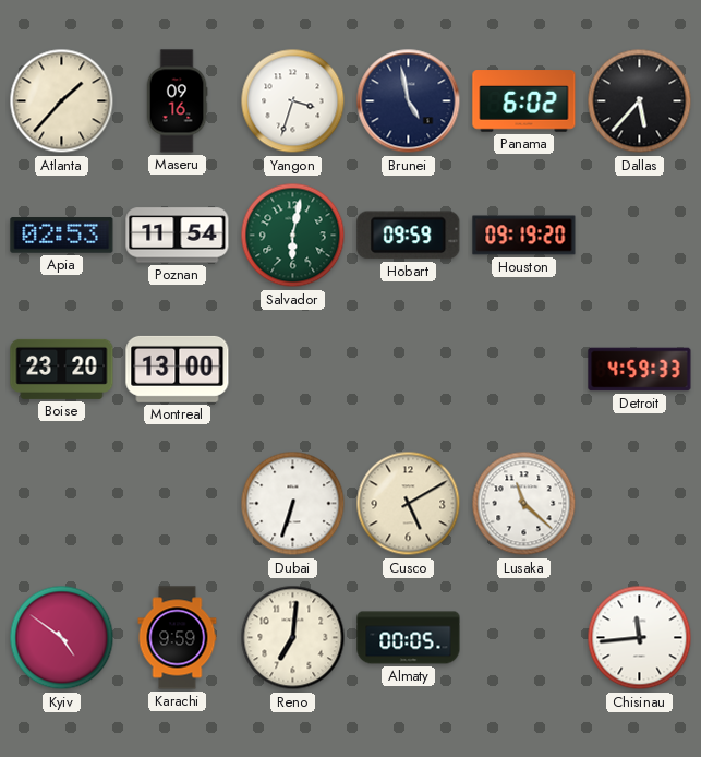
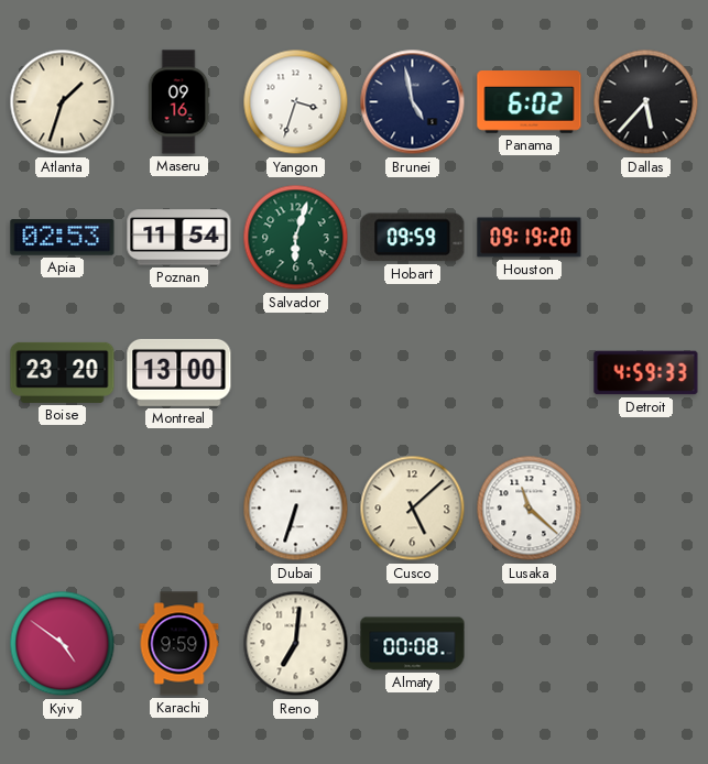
Atlanta: 1:37 -> 1:33
Salvador: 6:02 -> 6:03
Cusco: 5:10 -> 5:08
Almaty: 00:05 -> 00:08
Chisinau: 11:44 -> none
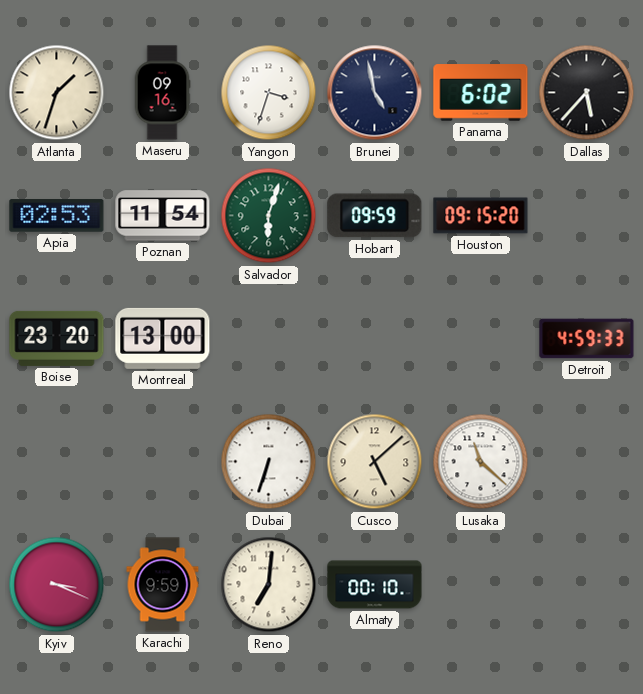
Houston: 09:19 -> 09:15
Kyiv: 4:51 -> 3:19
Almaty: 00:08 -> 00:10
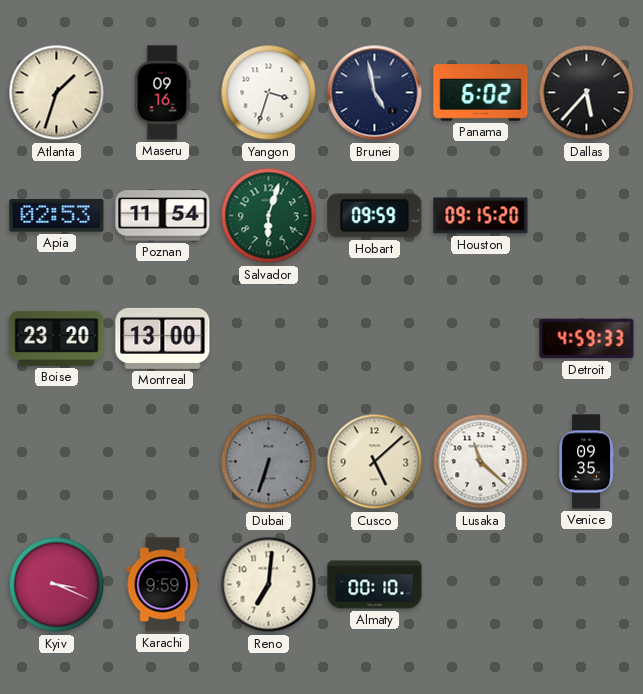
Dubai dial: white -> grey
Venice: none -> 09:35
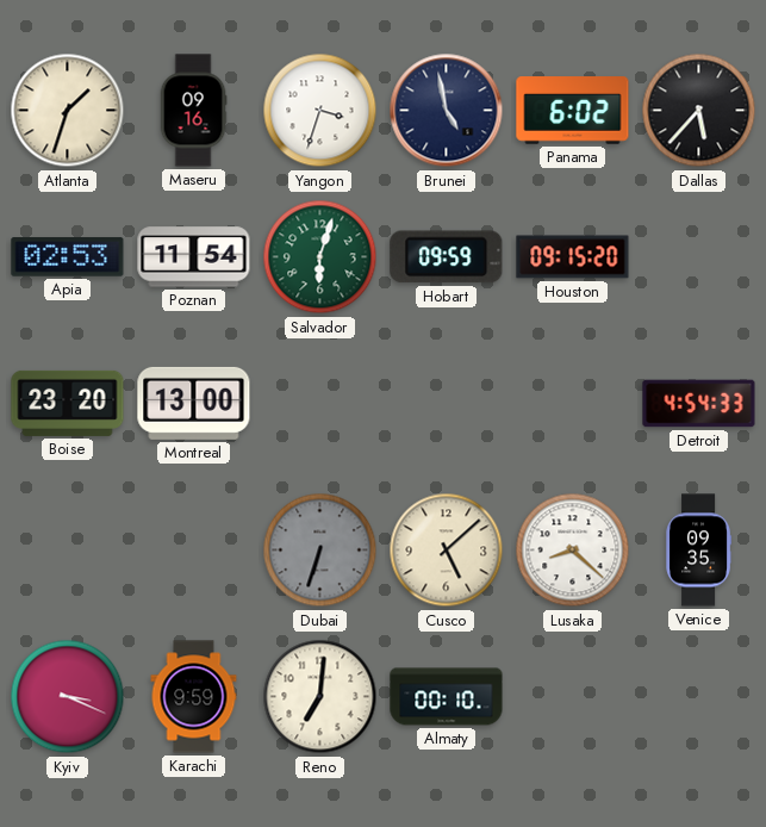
Detroit: 4:59 -> 4:54
Lusaka: 11:22 -> 8:22
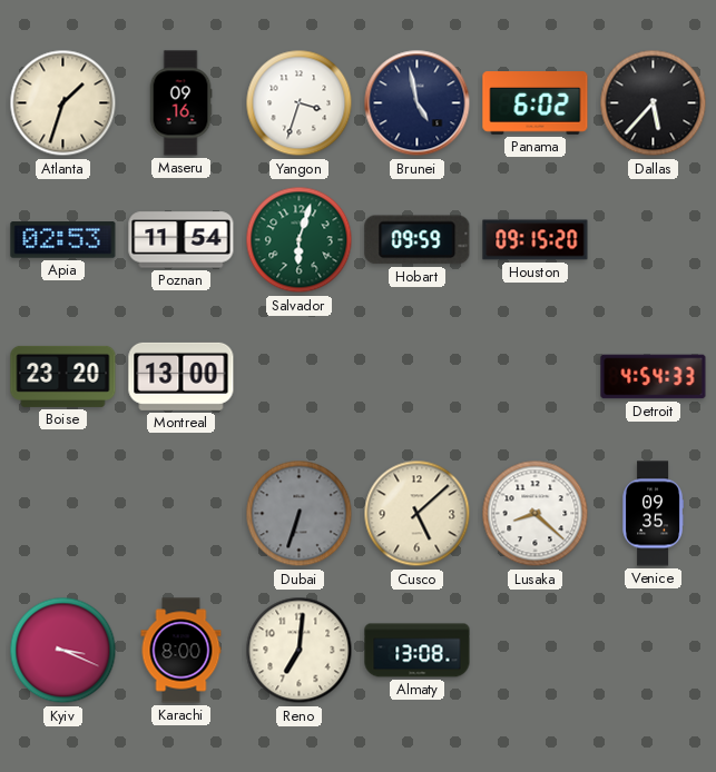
Karachi: 9:59 -> 8:00
Almaty: 00:10 -> 13:08
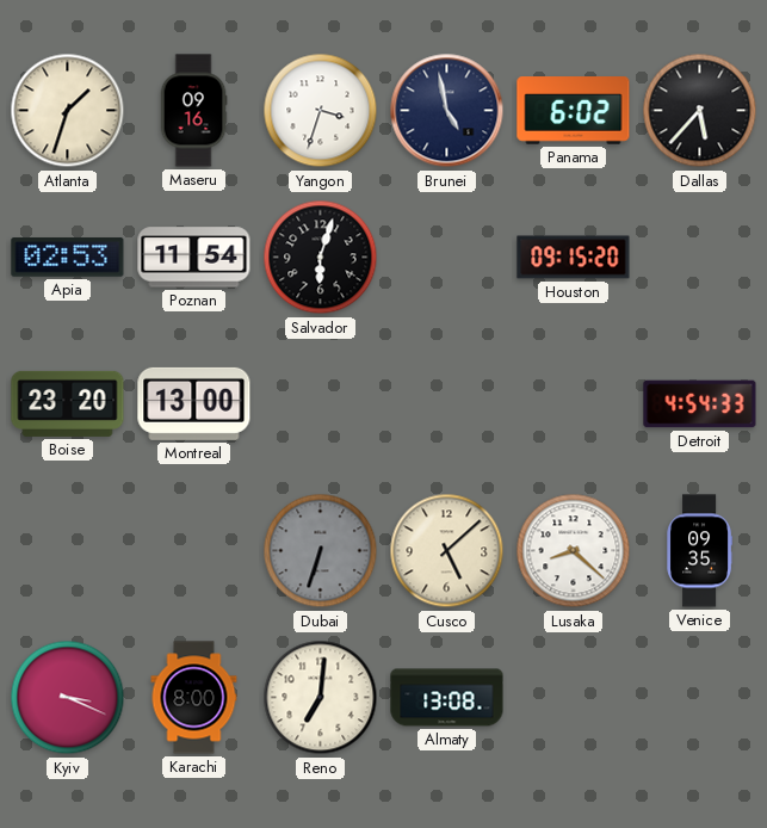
Salvador dial: green -> black
Hobart: 09:59 -> none
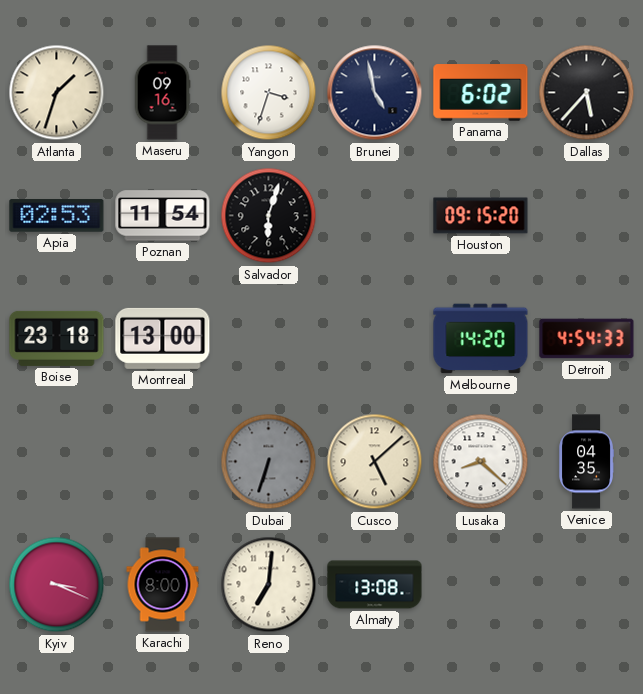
Boise: 23:20 -> 23:18
Melbourne: none -> 14:20
Venice: 09:35 -> 04:35
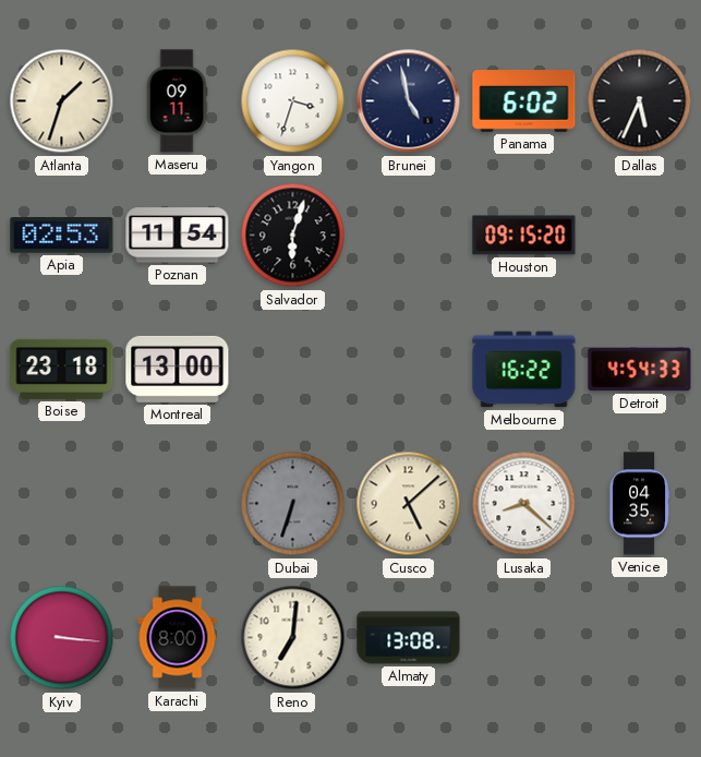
Maseru: 09:16 -> 09:11
Dallas: 5:37 -> 5:34
Melbourne: 14:20 -> 16:22
Kyiv: 3:19 -> 3:16
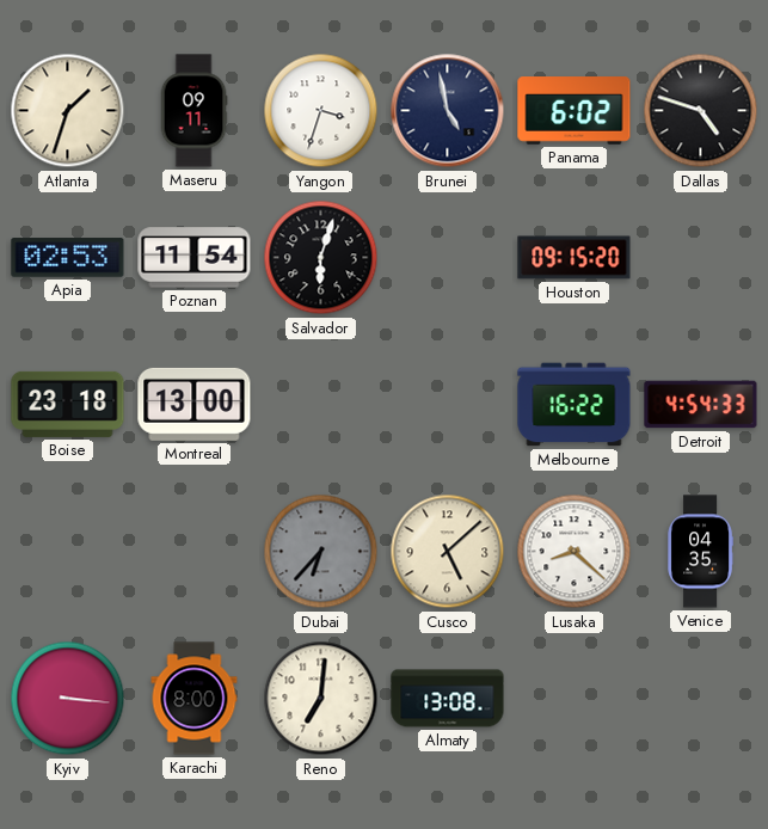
Dallas: 5:34 -> 4:48
Dubai: 6:33 -> 6:37
